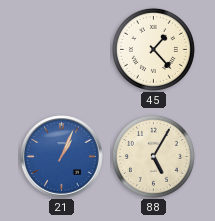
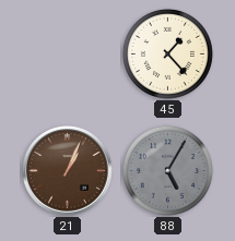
21 dial: blue -> brown
88 dial: cream -> grey
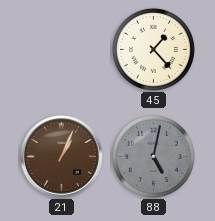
88: 5:05 -> 5:02
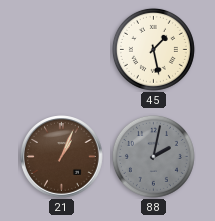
45: 1:23 -> 1:28
88: 5:02 -> 2:02
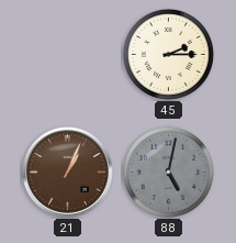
45: 1:28 -> 2:15
88: 2:02 -> 5:02
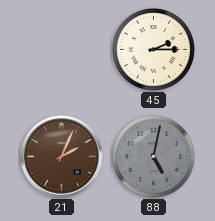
21: 1:04 -> 2:04
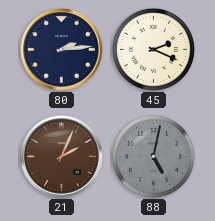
80: none -> 2:14
45: 2:15 -> 2:19
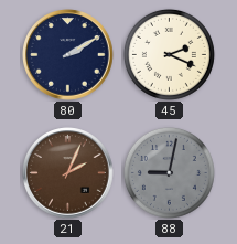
80: 2:14 -> 2:10
88: 5:02 -> 9:02
